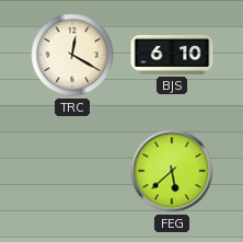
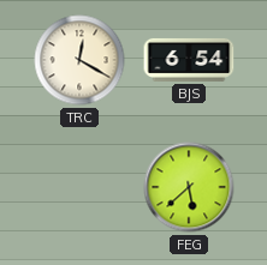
BJS: 6:10 -> 6:54
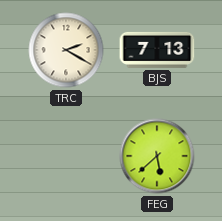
TRC: 12:20 -> 2:20
BJS: 6:54 -> 7:13
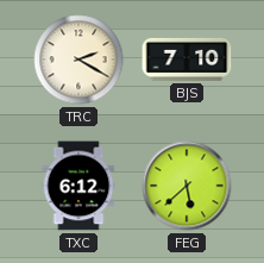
BJS: 7:13 -> 7:10
TXC: none -> 6:12
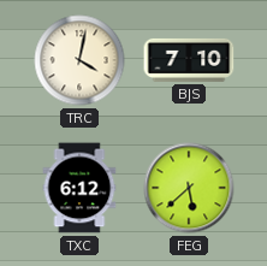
TRC: 2:20 -> 4:02
